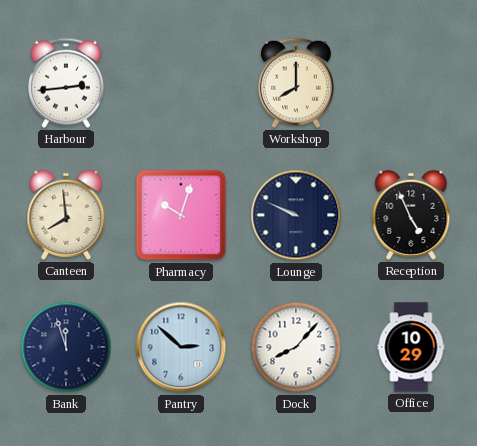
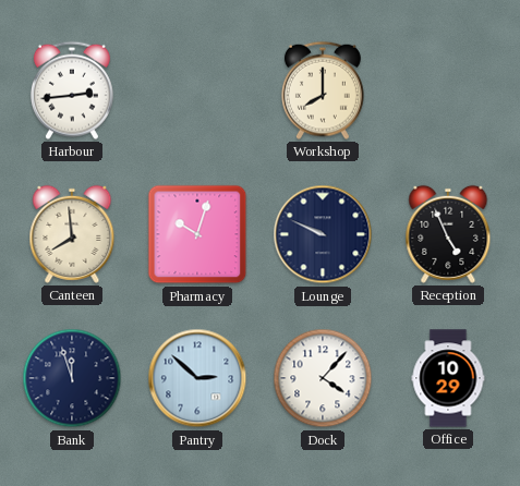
Dock: 8:07 -> 4:07
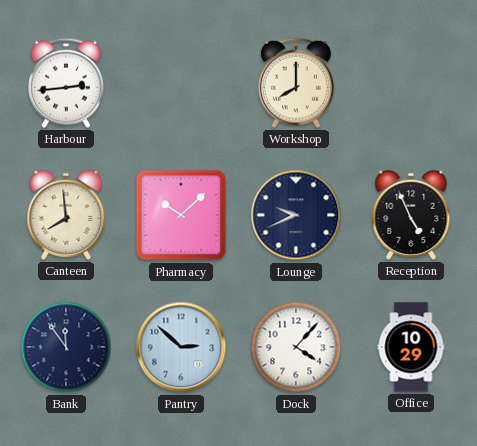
Pharmacy: 10:03 -> 10:08
Lounge: 9:49 -> 9:41
Bank: 11:57 -> 11:54
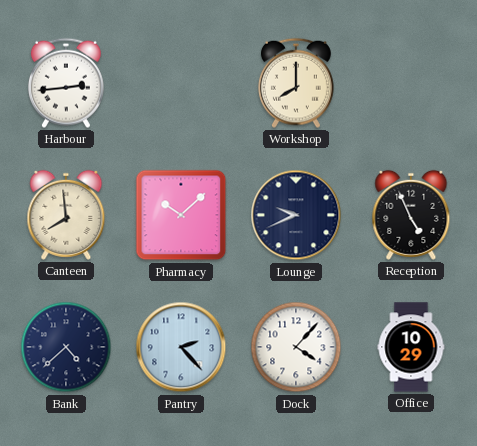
Bank: 11:54 -> 4:38
Pantry: 2:52 -> 2:23
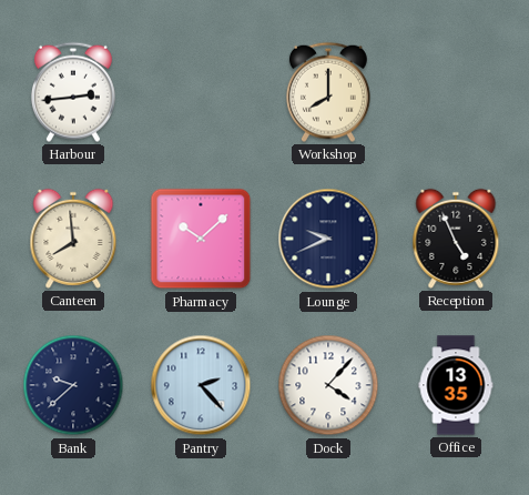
Bank: 4:38 -> 9:38
Office: 10:29 -> 13:35
